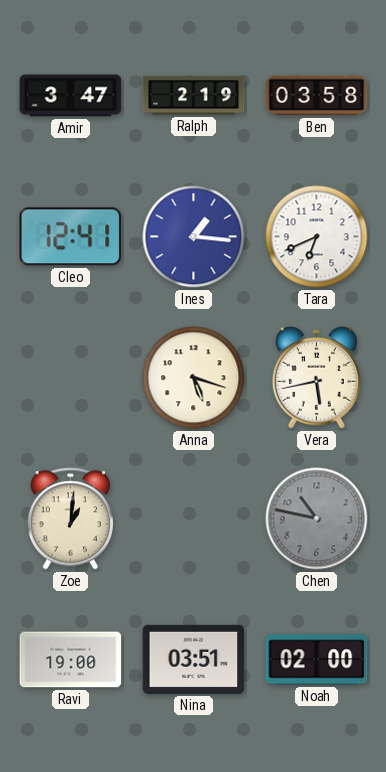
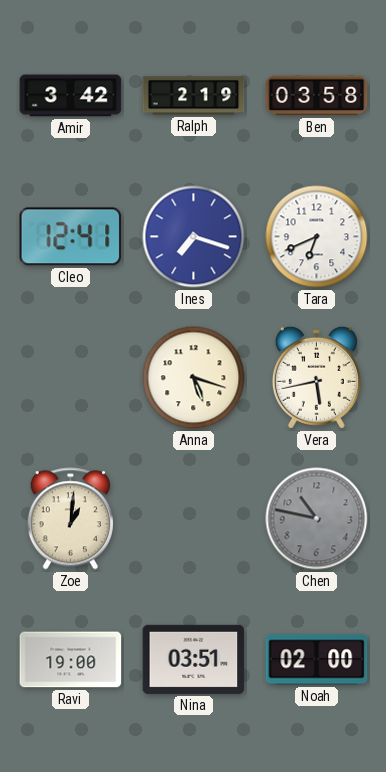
Amir: 3:47 -> 3:42
Ines: 1:16 -> 7:18
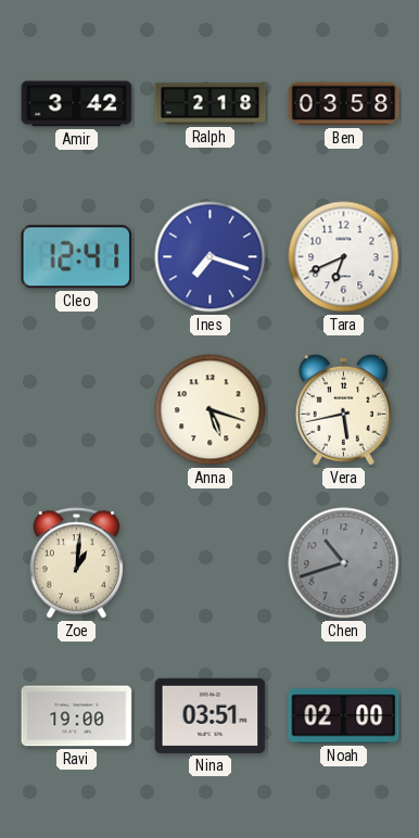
Ralph: 2:19 -> 2:18
Chen: 10:47 -> 10:42
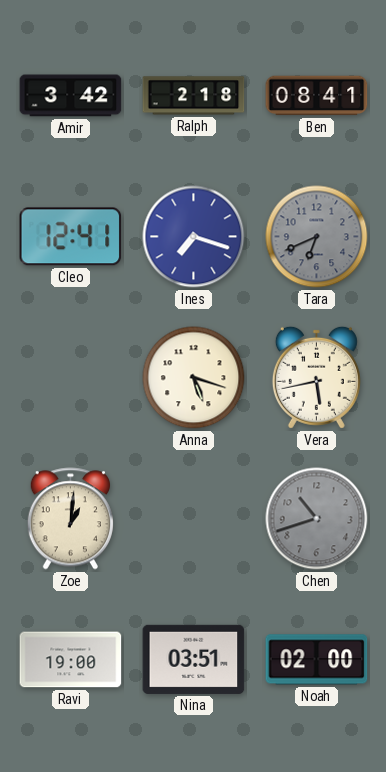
Ben: 03:58 -> 08:41
Tara dial: white -> grey
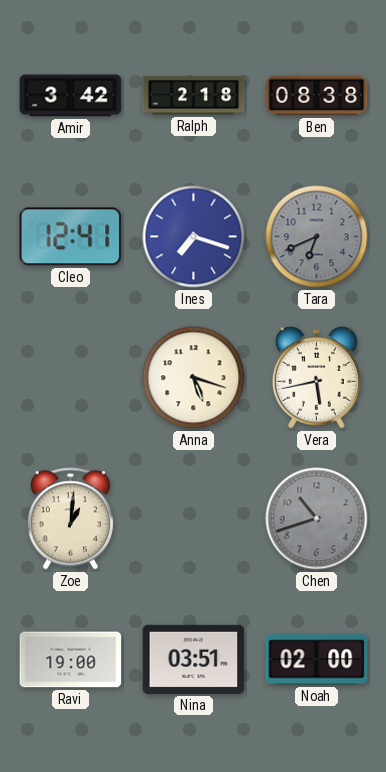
Ben: 08:41 -> 08:38
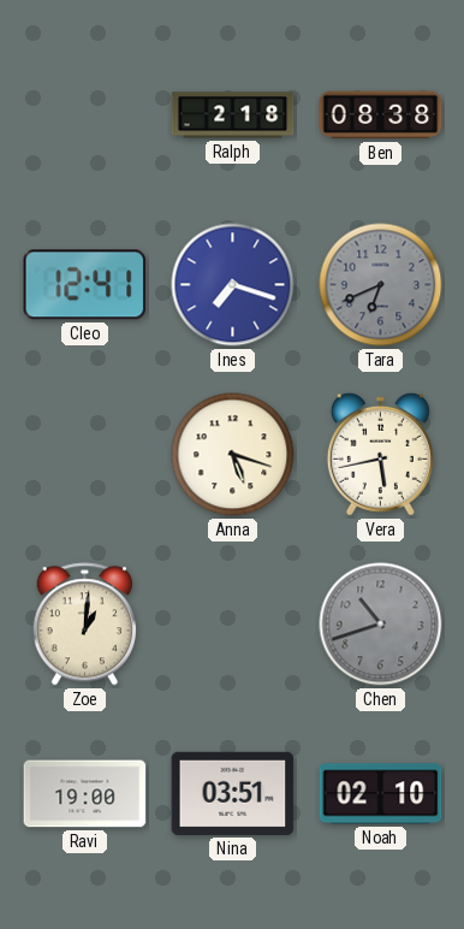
Amir: 3:42 -> none
Noah: 02:00 -> 02:10
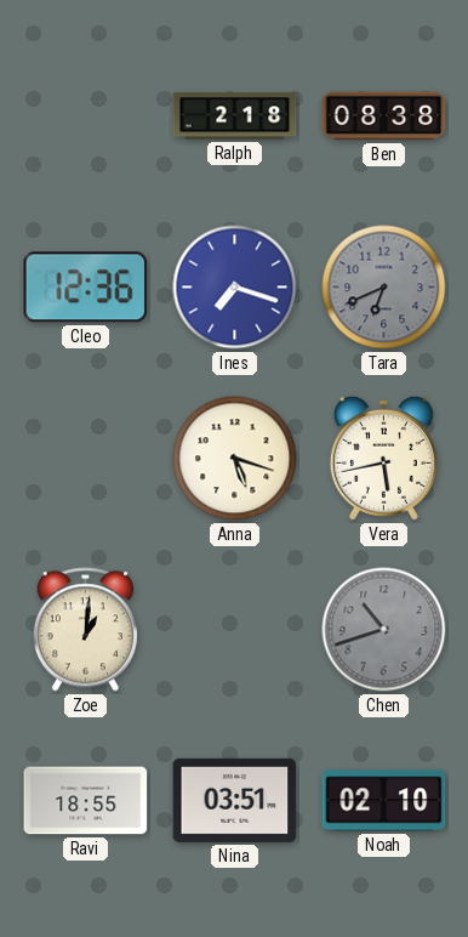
Cleo: 12:41 -> 12:36
Ravi: 19:00 -> 18:55
